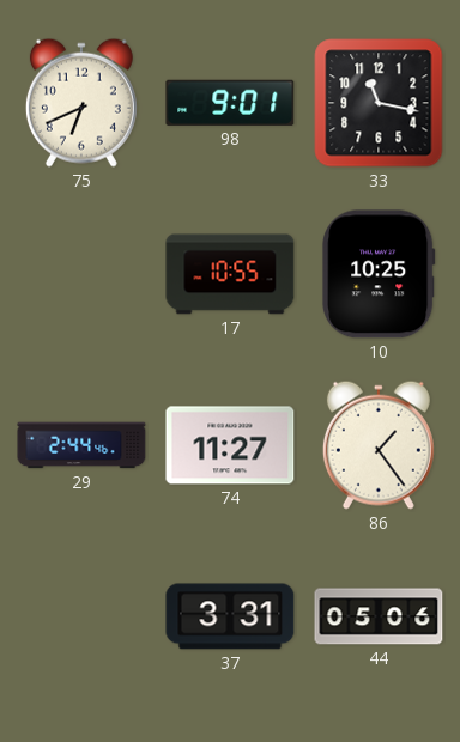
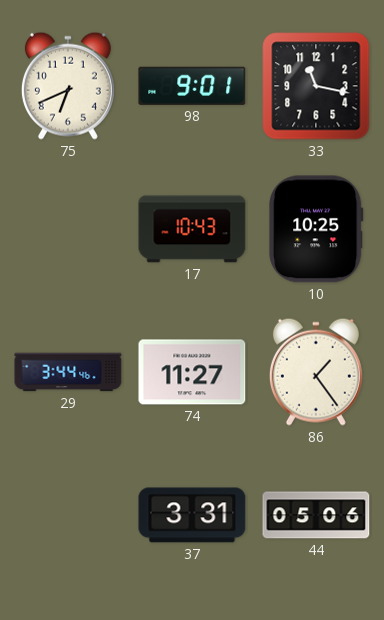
17: 10:55 -> 10:43
29: 2:44 -> 3:44
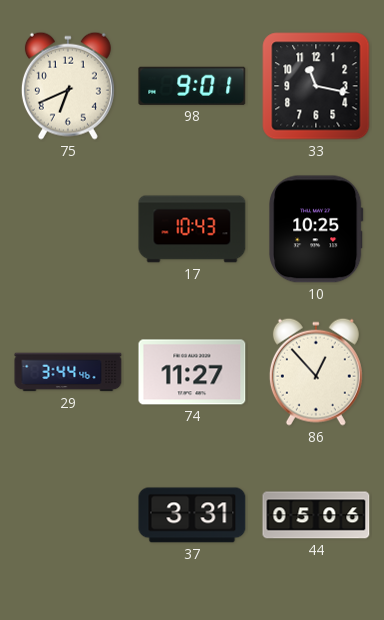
86: 1:24 -> 12:53
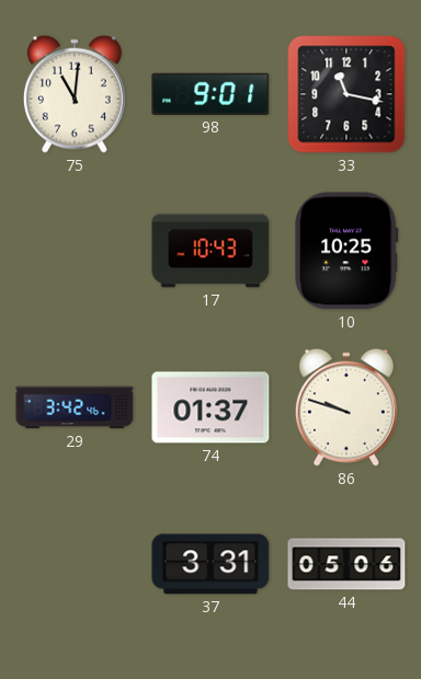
75: 6:41 -> 11:01
29: 3:44 -> 3:42
74: 11:27 -> 01:37
86: 12:53 -> 9:48
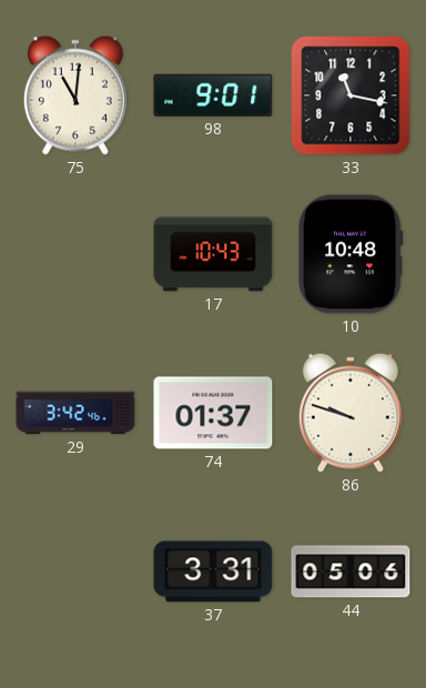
10: 10:25 -> 10:48
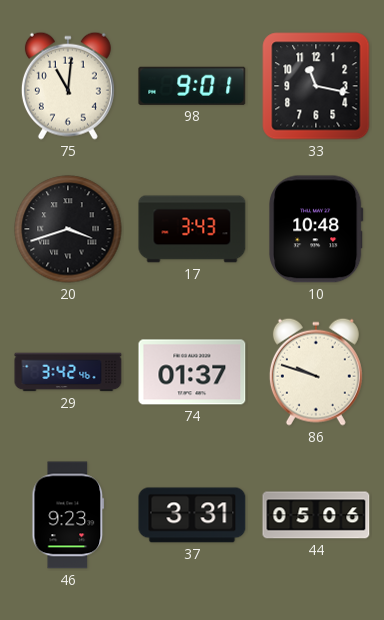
20: none -> 3:42
17: 10:43 -> 3:43
46: none -> 9:23
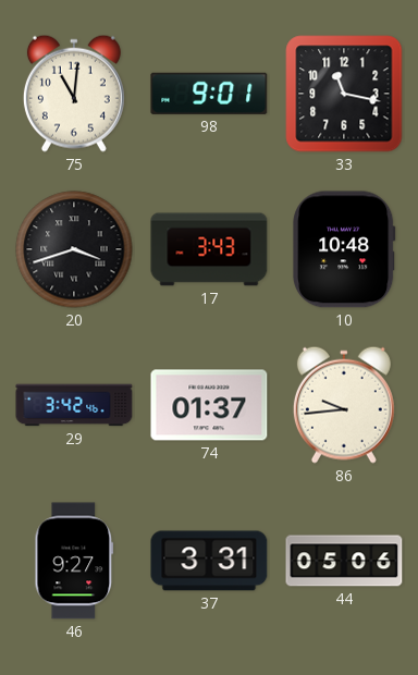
86: 9:48 -> 9:44
46: 9:23 -> 9:27
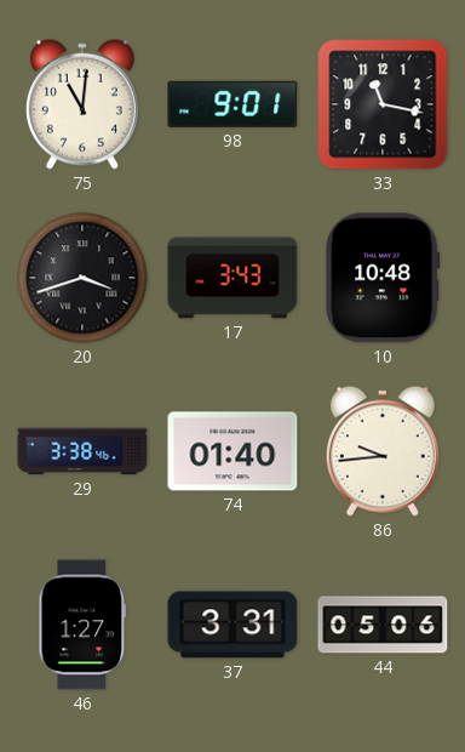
29: 3:42 -> 3:38
74: 01:37 -> 01:40
46: 9:27 -> 1:27
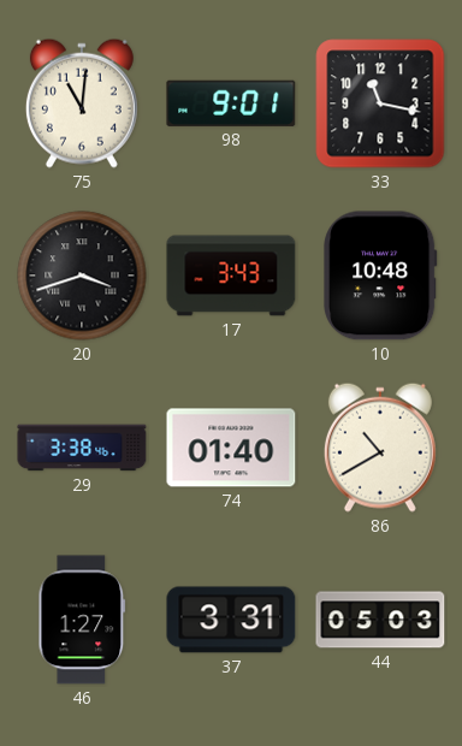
86: 9:44 -> 10:40
44: 05:06 -> 05:03
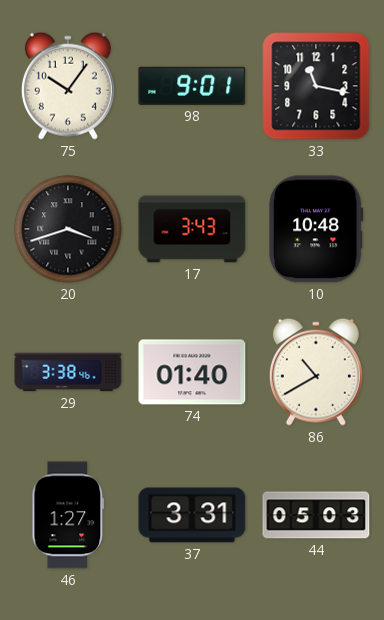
75: 11:01 -> 10:06
